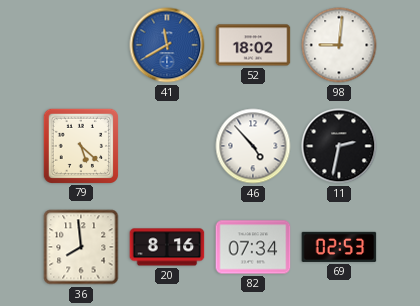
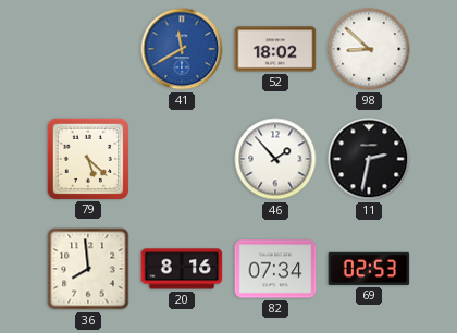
98: 9:01 -> 8:52
46: 4:53 -> 1:53
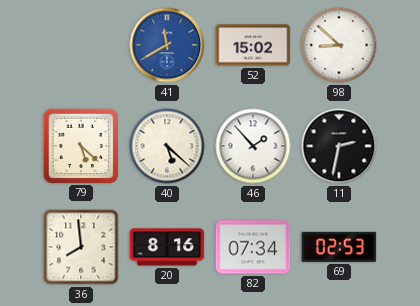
52: 18:02 -> 15:02
40: none -> 5:22
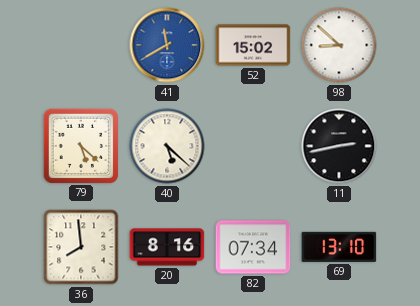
46: 1:53 -> none
11: 2:32 -> 2:43
69: 02:53 -> 13:10
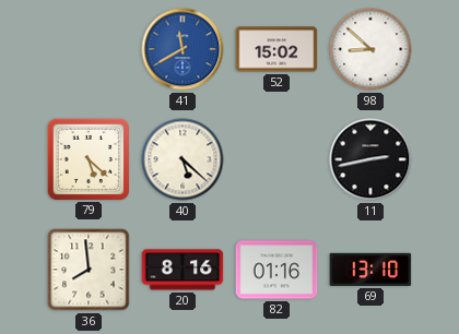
82: 07:34 -> 01:16
